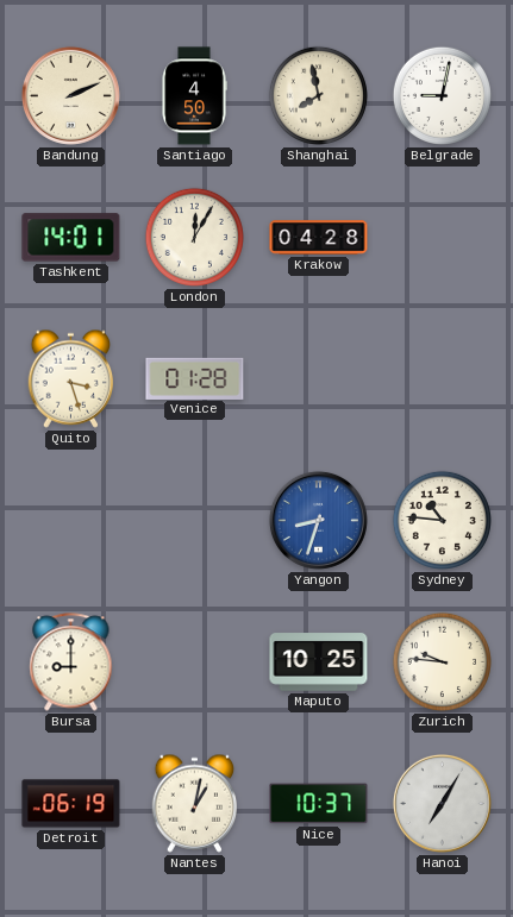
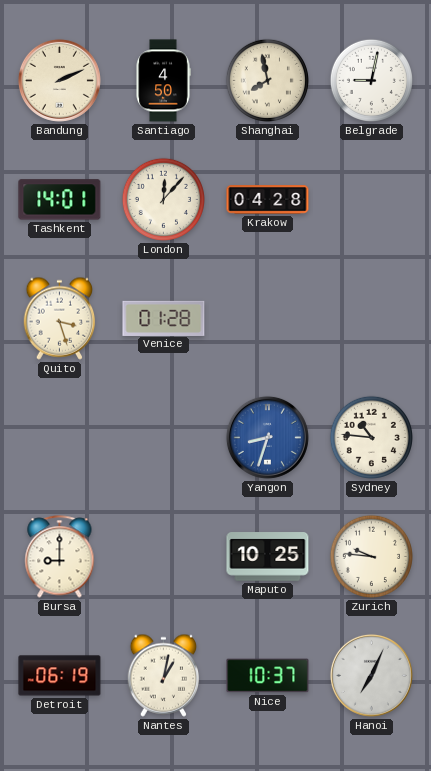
London: 12:05 -> 12:07
Hanoi: 7:05 -> 7:04
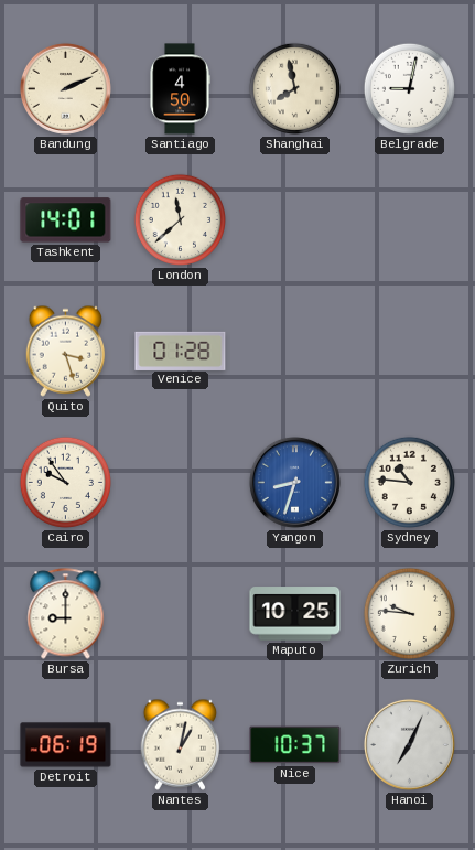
London: 12:07 -> 11:38
Krakow: 04:28 -> none
Cairo: none -> 9:54
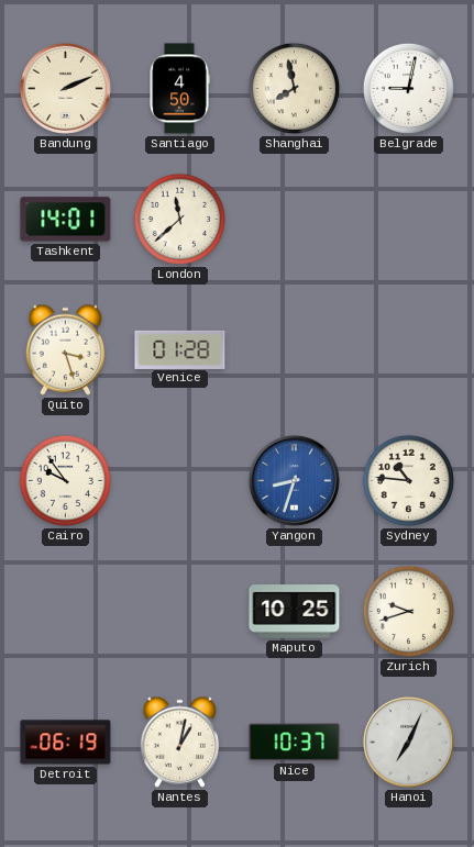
Bursa: 9:00 -> none
Zurich: 9:46 -> 9:42
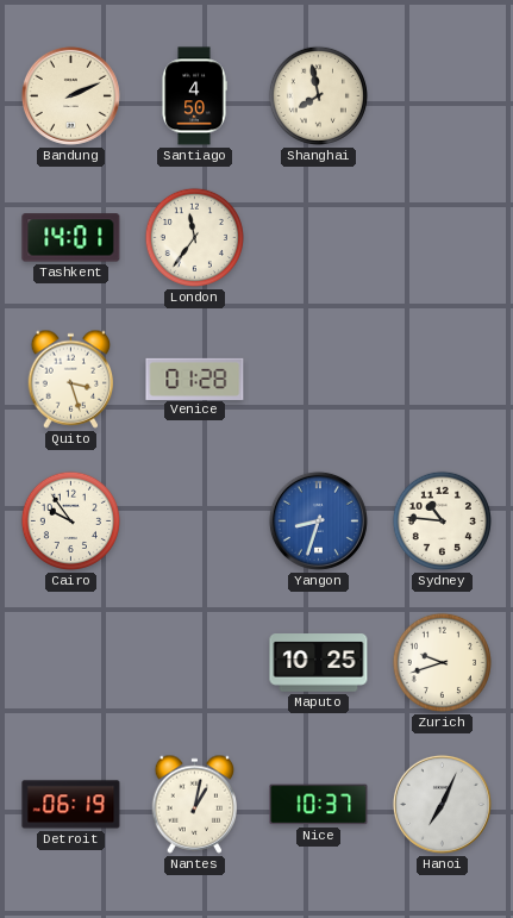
Belgrade: 9:02 -> none
London: 11:38 -> 11:36
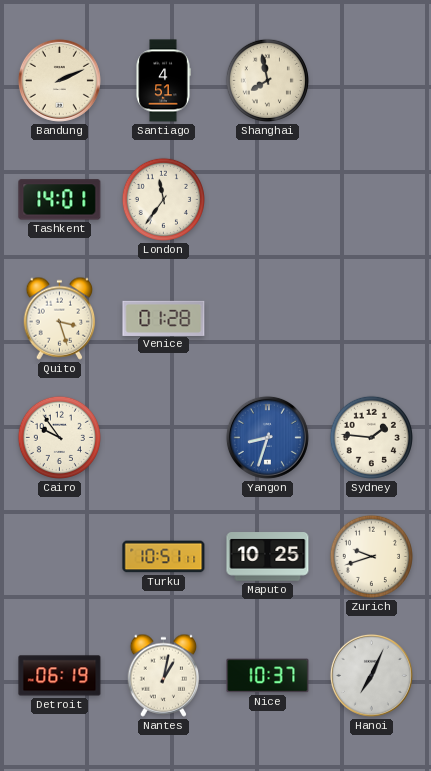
Santiago: 4:50 -> 4:51
Sydney: 10:46 -> 1:46
Turku: none -> 10:51
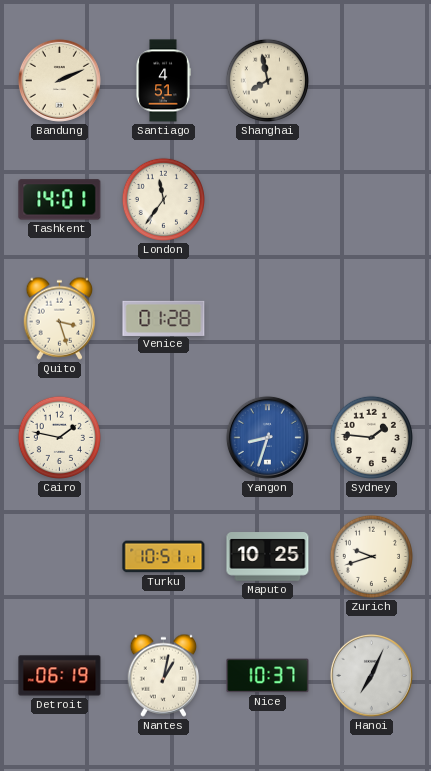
Cairo: 9:54 -> 1:47
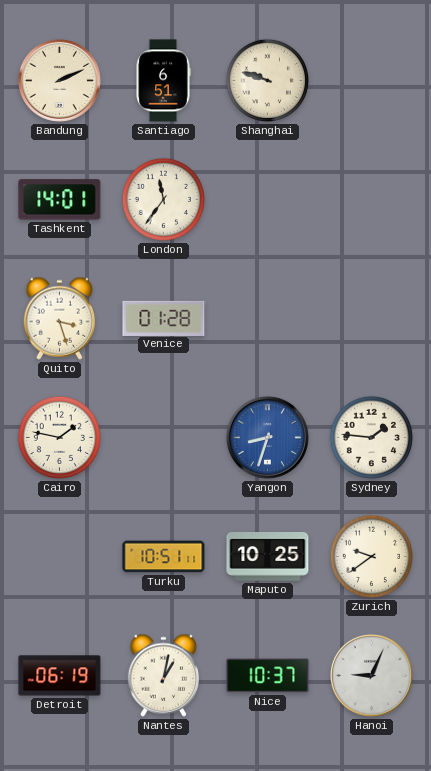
Santiago: 4:51 -> 6:51
Shanghai: 7:58 -> 9:48
Zurich: 9:42 -> 9:39
Hanoi: 7:04 -> 9:04
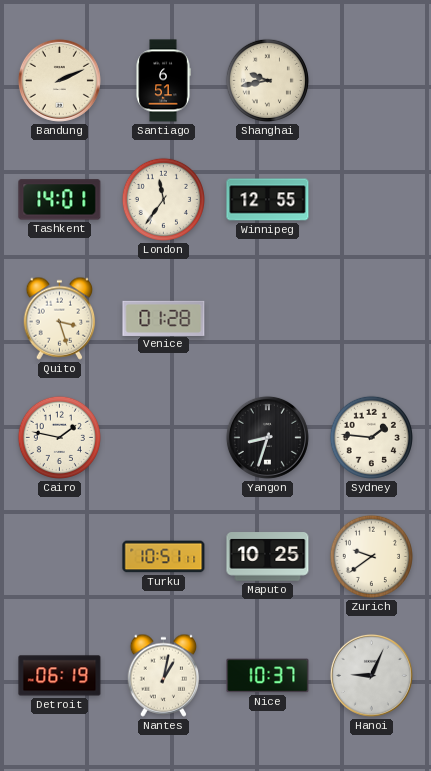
Shanghai: 9:48 -> 9:43
Winnipeg: none -> 12:55
Yangon dial: blue -> black
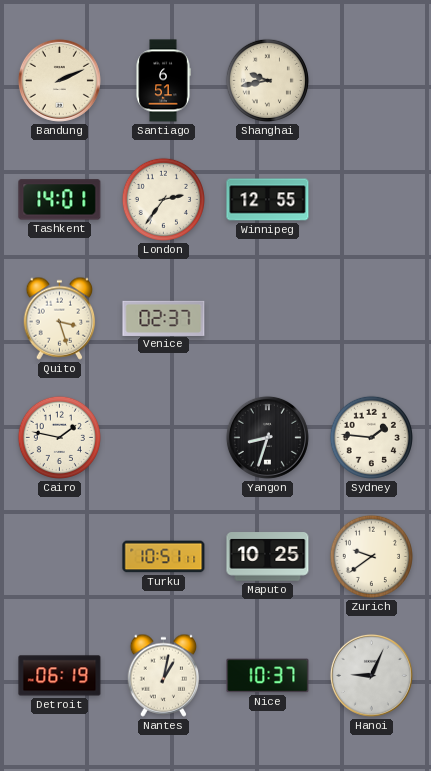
London: 11:36 -> 2:36
Venice: 01:28 -> 02:37
